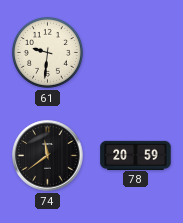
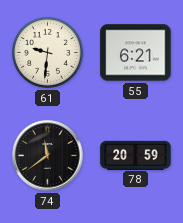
55: none -> 6:21
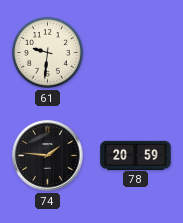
55: 6:21 -> none
74: 11:39 -> 1:46
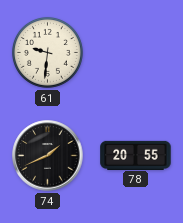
74: 1:46 -> 1:41
78: 20:59 -> 20:55
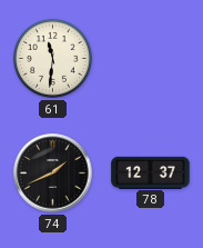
61: 9:31 -> 11:31
78: 20:55 -> 12:37
